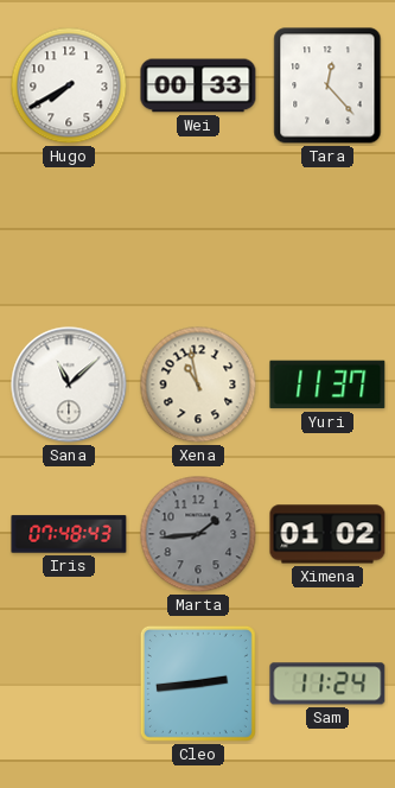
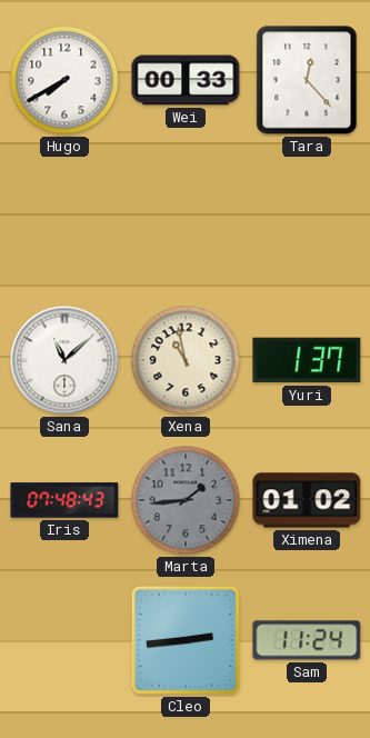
Yuri: 11:37 -> 1:37
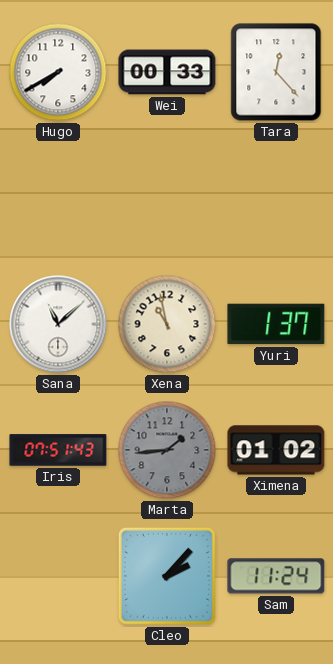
Iris: 07:48 -> 07:51
Cleo: 2:44 -> 2:07
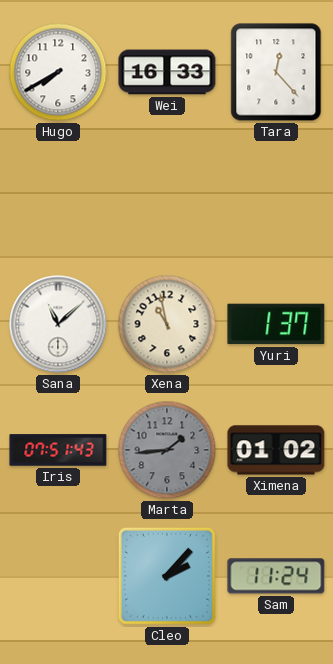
Wei: 00:33 -> 16:33
